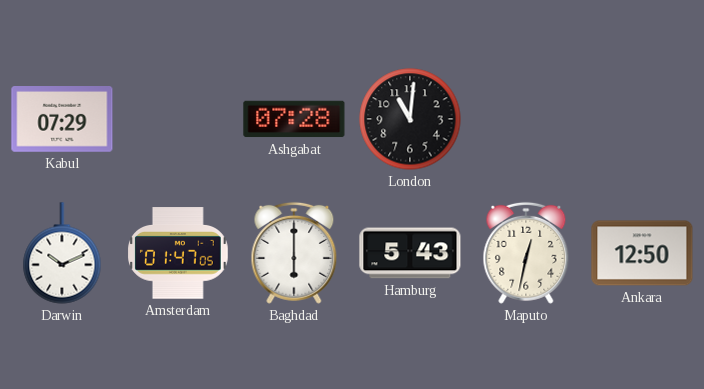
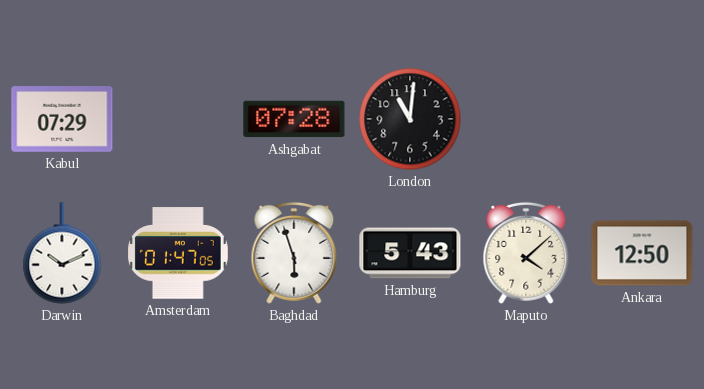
Baghdad: 6:00 -> 5:57
Maputo: 12:32 -> 4:08
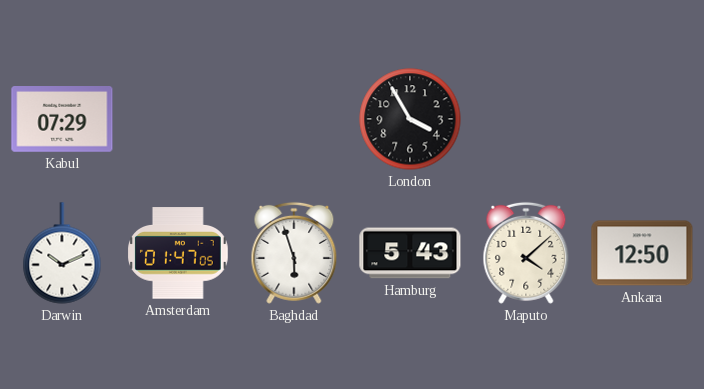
Ashgabat: 07:28 -> none
London: 11:01 -> 3:55
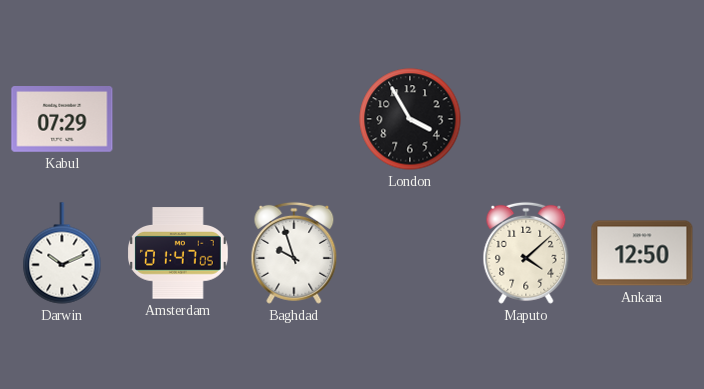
Baghdad: 5:57 -> 9:57
Hamburg: 5:43 -> none
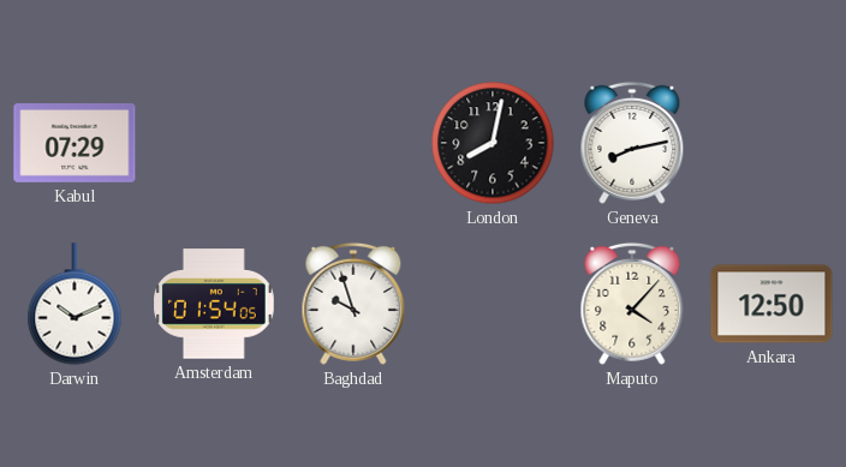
London: 3:55 -> 8:02
Geneva: none -> 8:13
Amsterdam: 01:47 -> 01:54
Maputo: 4:08 -> 4:07
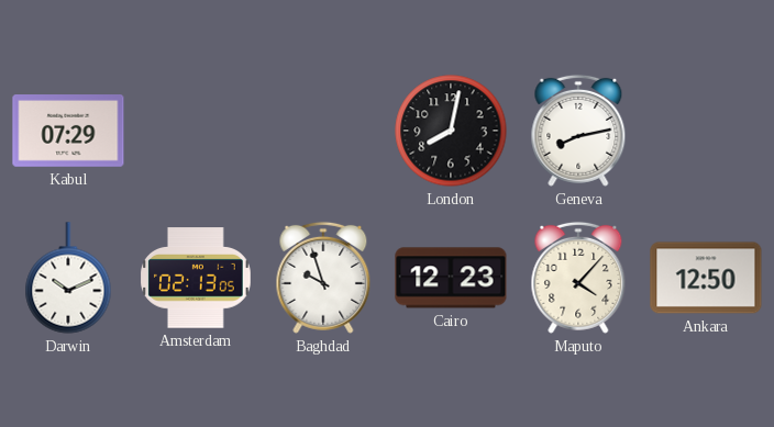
Amsterdam: 01:54 -> 02:13
Cairo: none -> 12:23
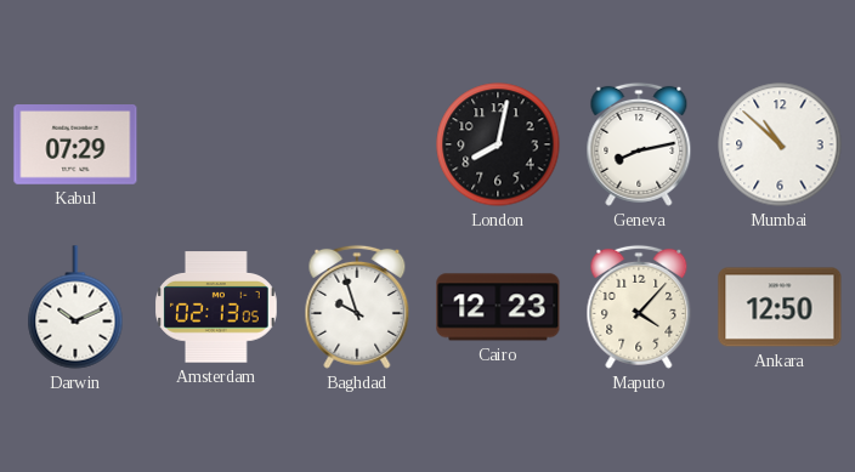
Mumbai: none -> 10:52
